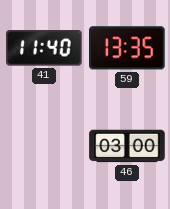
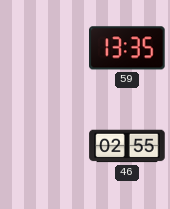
41: 11:40 -> none
46: 03:00 -> 02:55
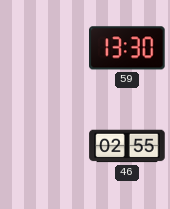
59: 13:35 -> 13:30
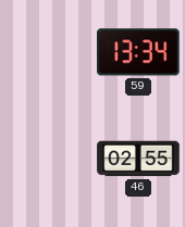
59: 13:30 -> 13:34
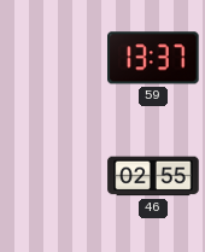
59: 13:34 -> 13:37
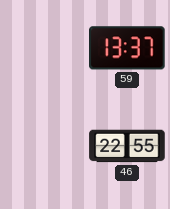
46: 02:55 -> 22:55
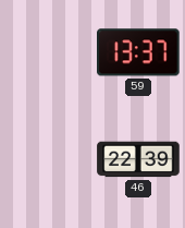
46: 22:55 -> 22:39
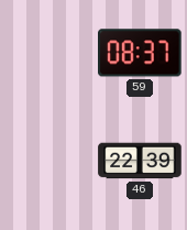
59: 13:37 -> 08:37
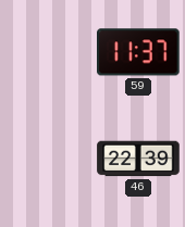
59: 08:37 -> 11:37
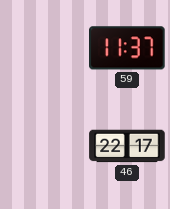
46: 22:39 -> 22:17
